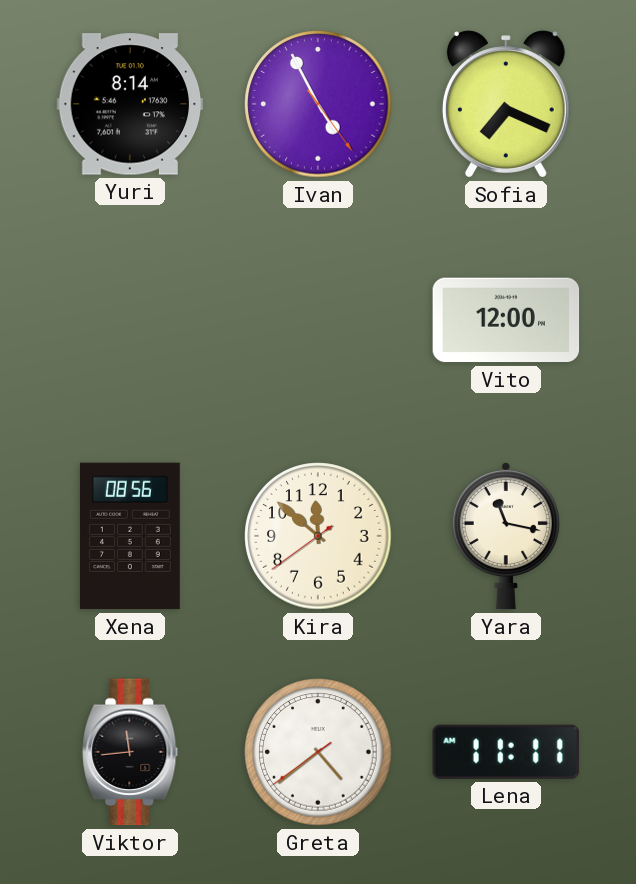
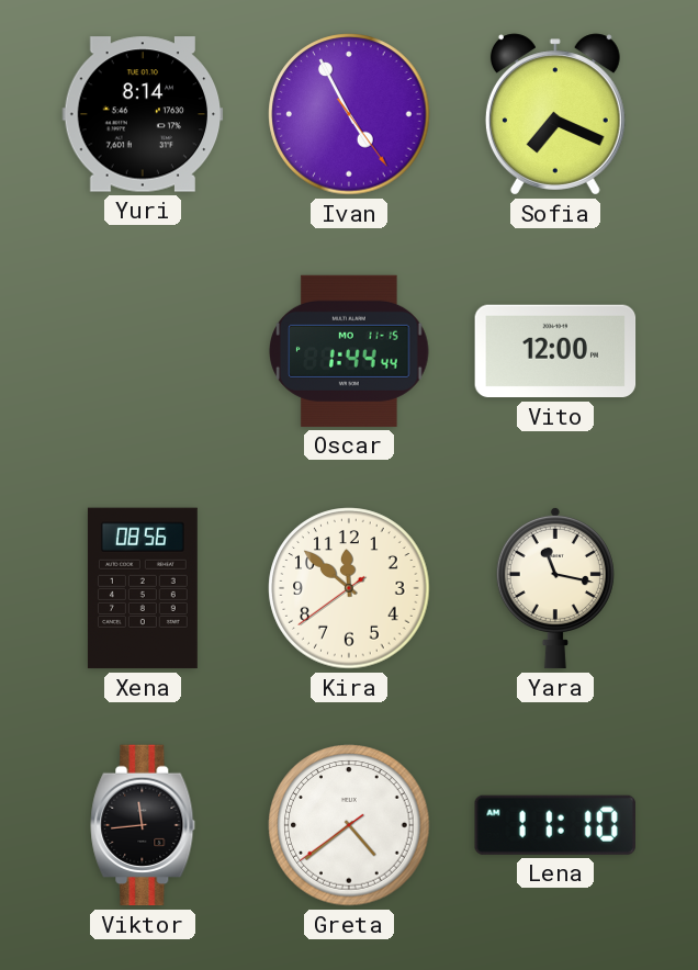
Oscar: none -> 1:44
Lena: 11:11 -> 11:10
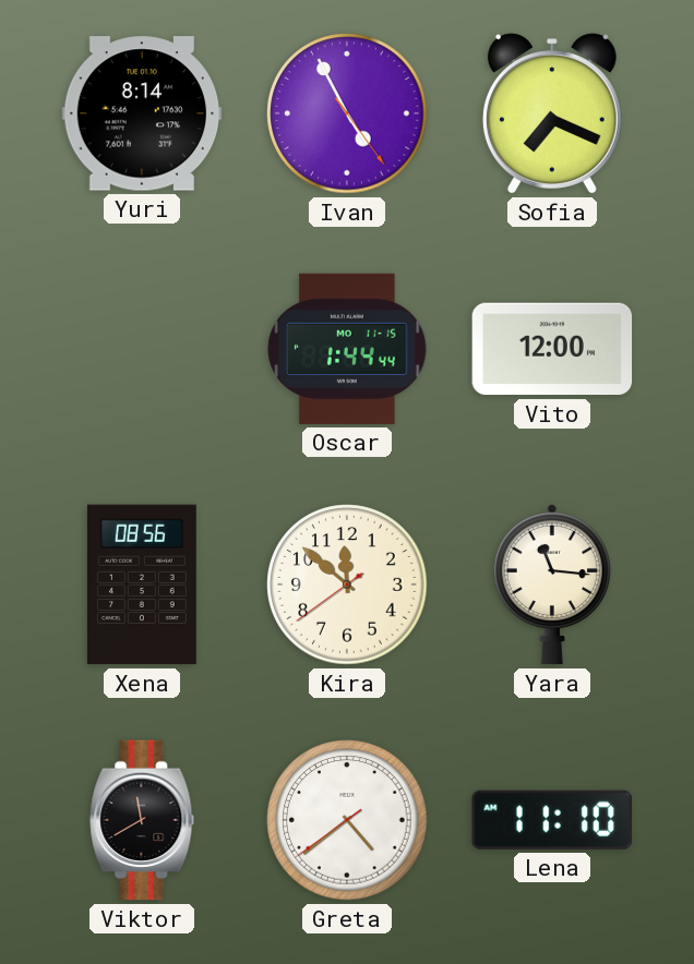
Yara: 11:17 -> 11:16
Viktor: 11:44 -> 11:40
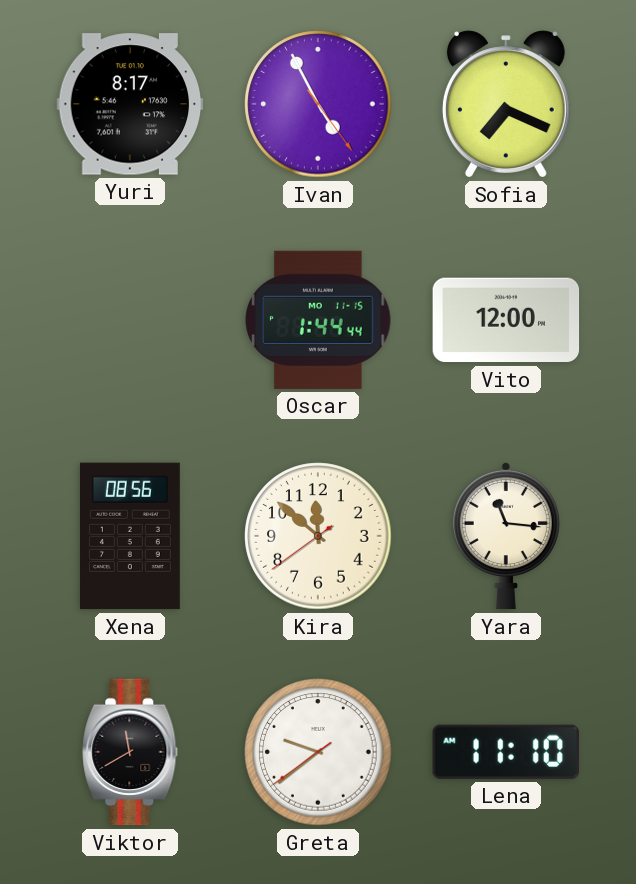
Yuri: 8:14 -> 8:17
Greta: 4:38 -> 9:38
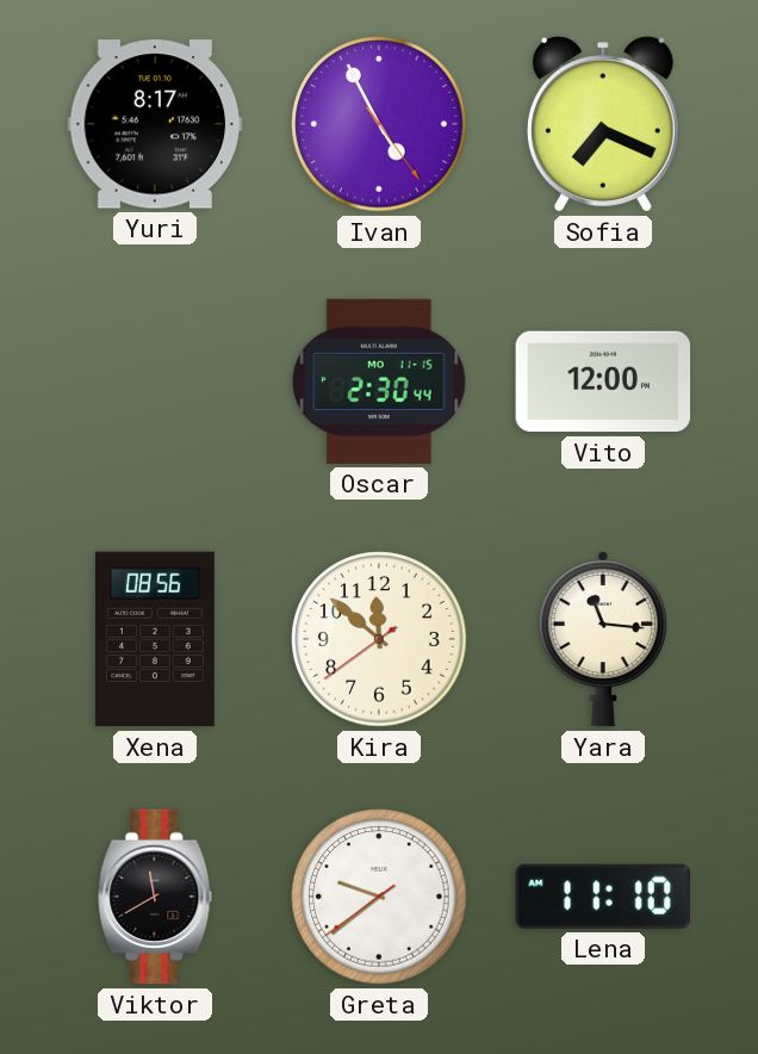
Oscar: 1:44 -> 2:30
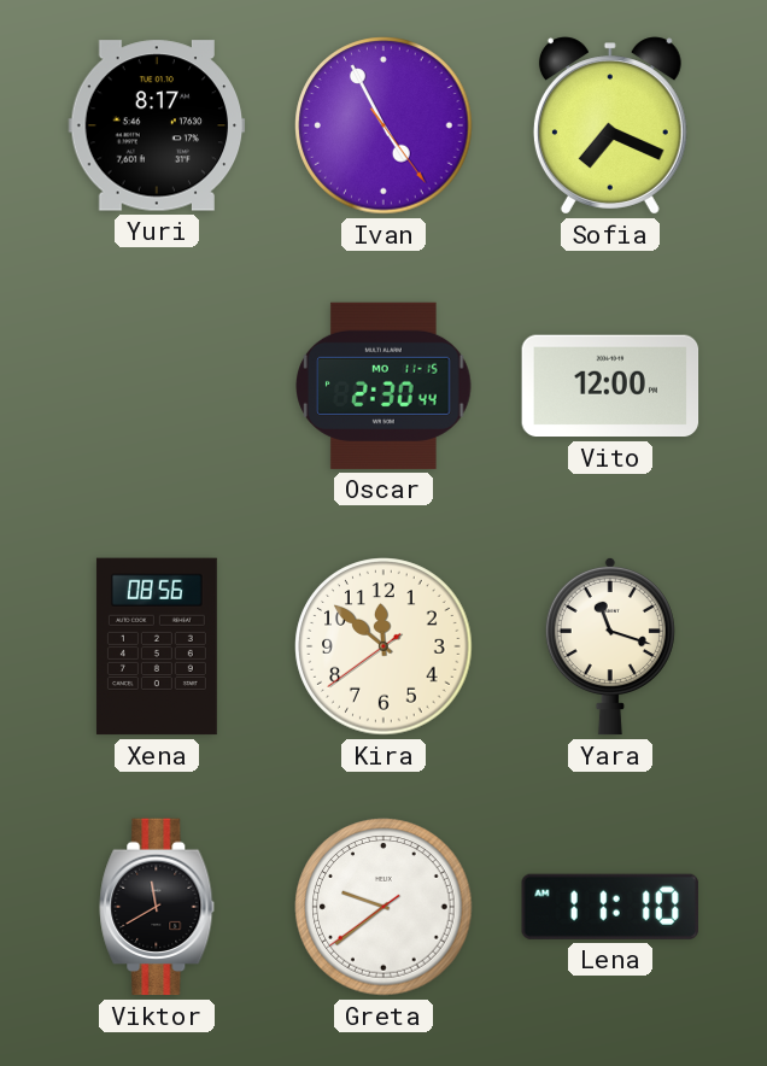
Yara: 11:16 -> 11:18
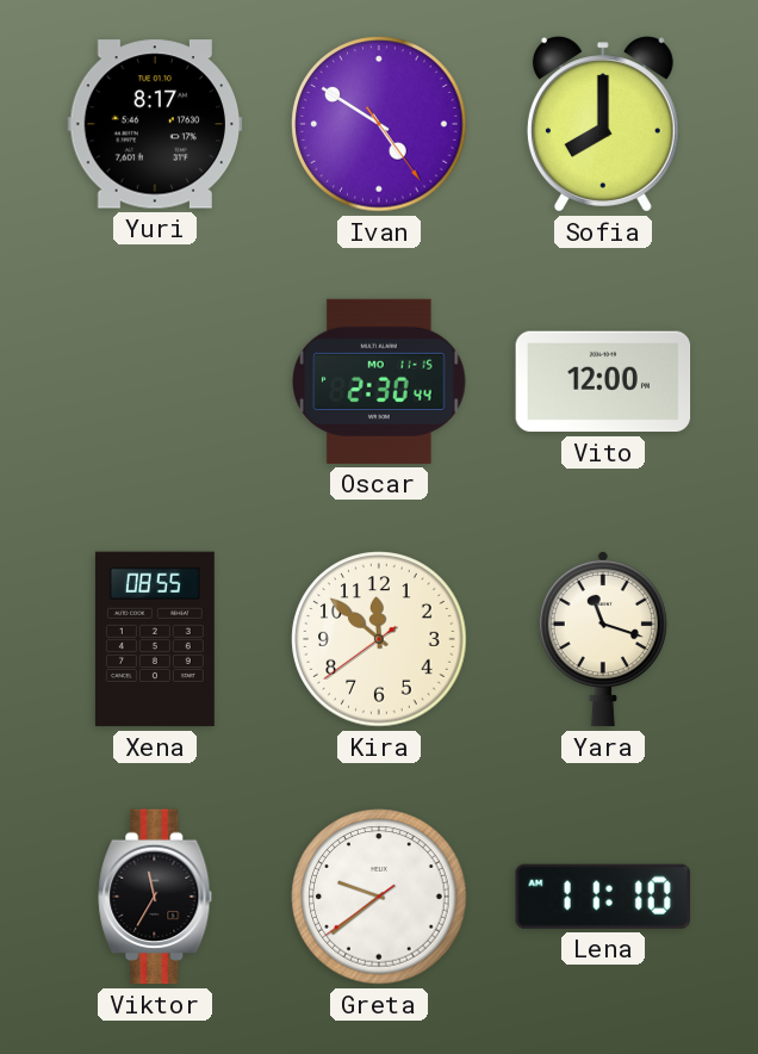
Ivan: 4:55 -> 4:50
Sofia: 7:19 -> 8:00
Xena: 08:56 -> 08:55
Viktor: 11:40 -> 11:35
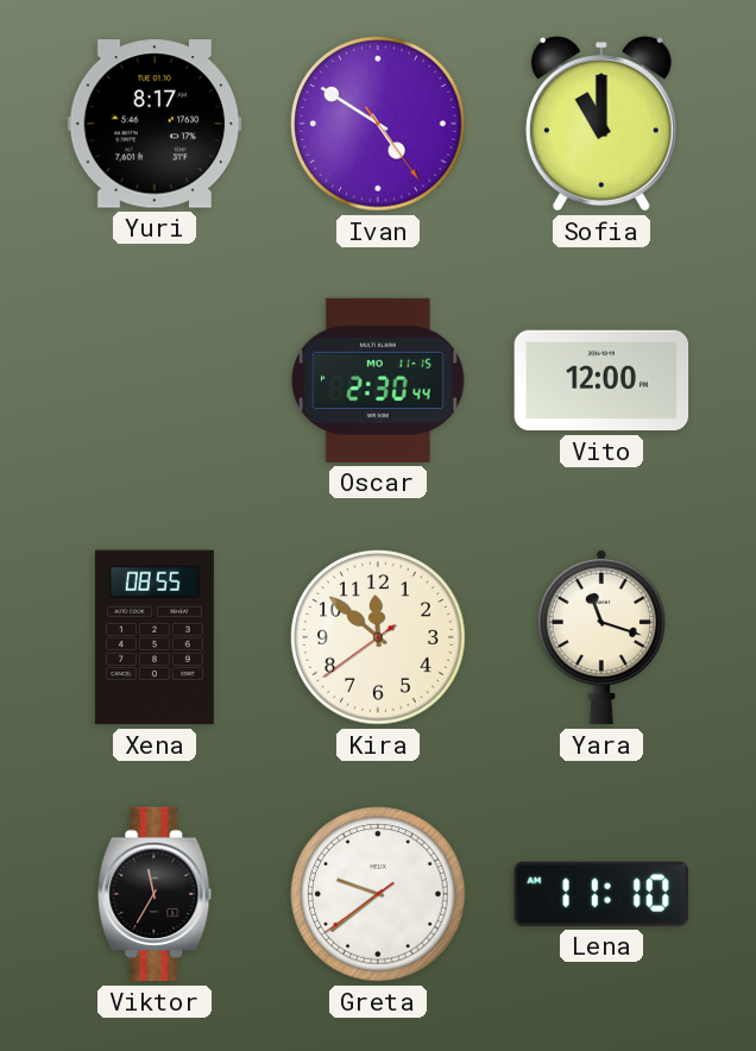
Sofia: 8:00 -> 11:00
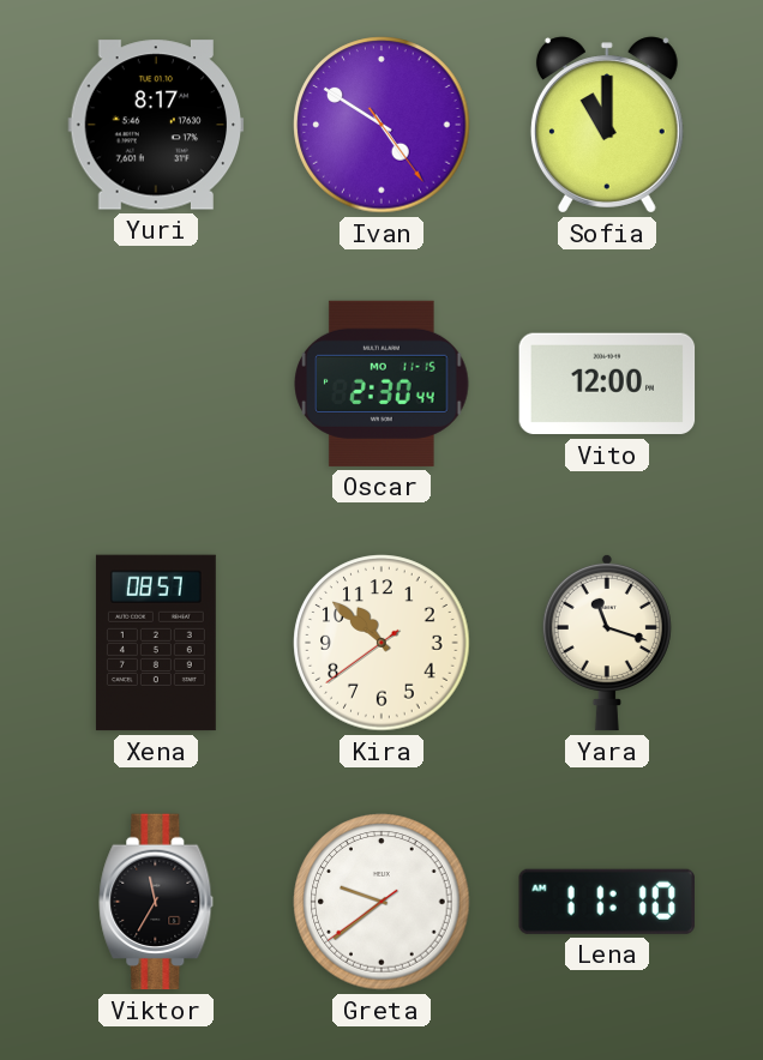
Xena: 08:55 -> 08:57
Kira: 11:51 -> 10:51
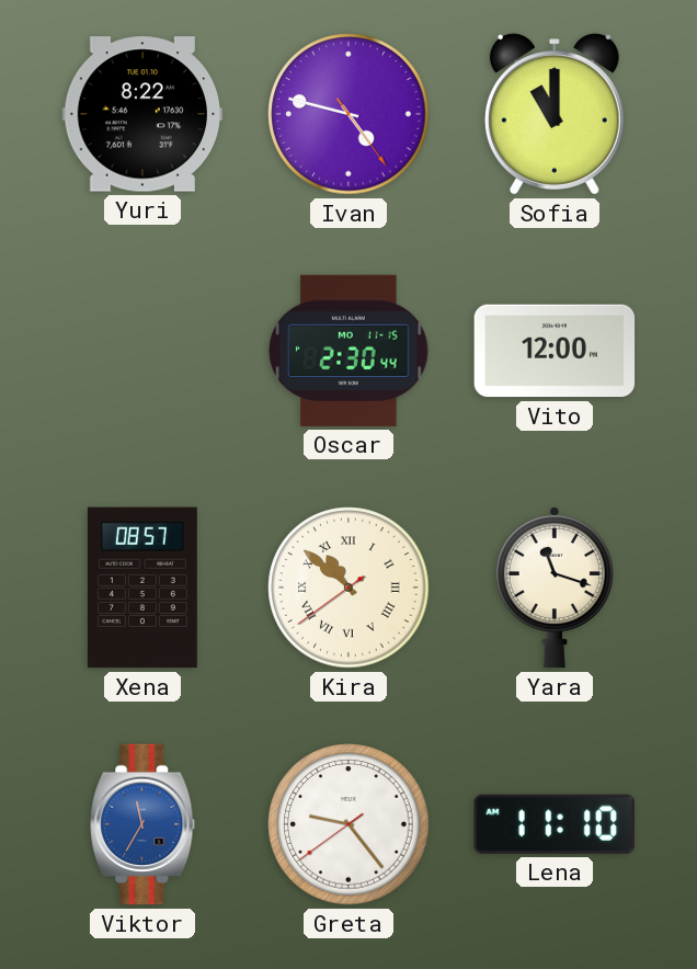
Yuri: 8:17 -> 8:22
Ivan: 4:50 -> 4:47
Kira numerals: Arabic -> Roman
Viktor dial: black -> blue
Greta: 9:38 -> 9:23
